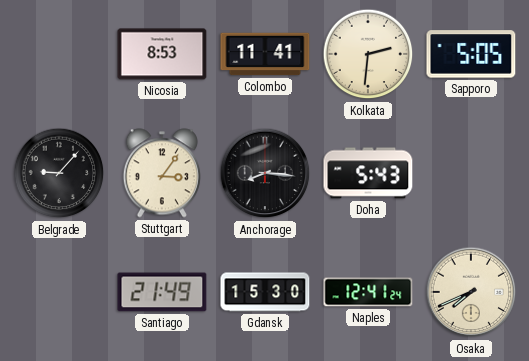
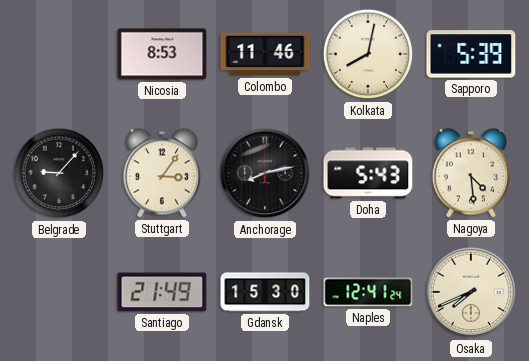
Colombo: 11:41 -> 11:46
Kolkata: 2:31 -> 8:02
Sapporo: 5:05 -> 5:39
Anchorage: 8:16 -> 8:13
Nagoya: none -> 4:29
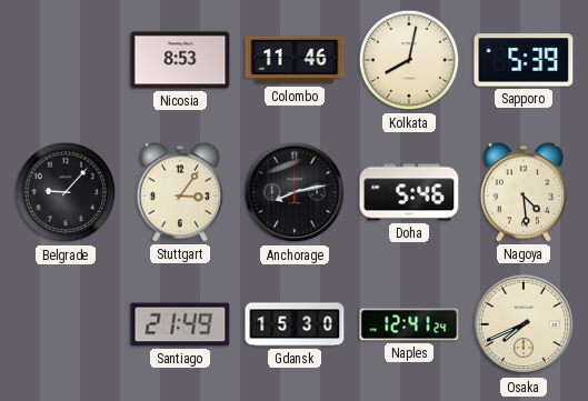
Doha: 5:43 -> 5:46
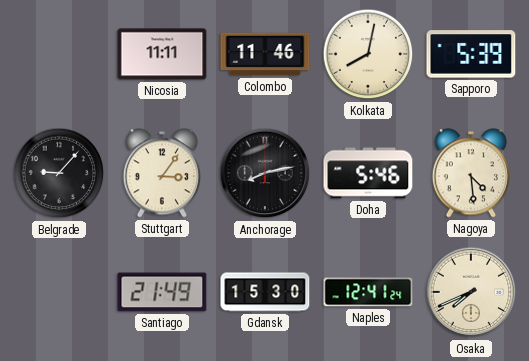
Nicosia: 8:53 -> 11:11
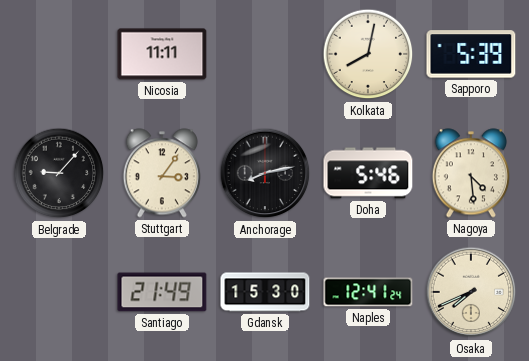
Colombo: 11:46 -> none
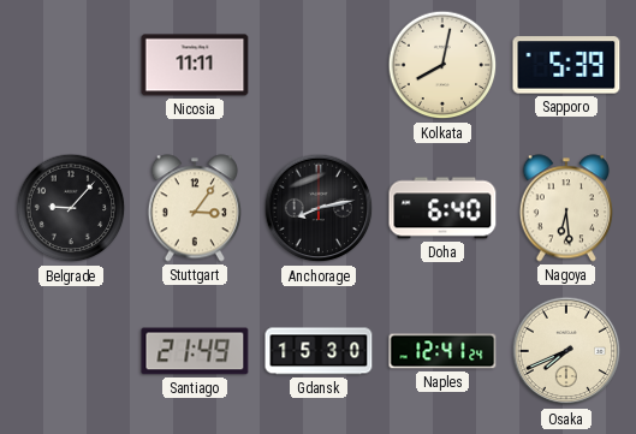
Doha: 5:46 -> 6:40
Nagoya: 4:29 -> 6:29
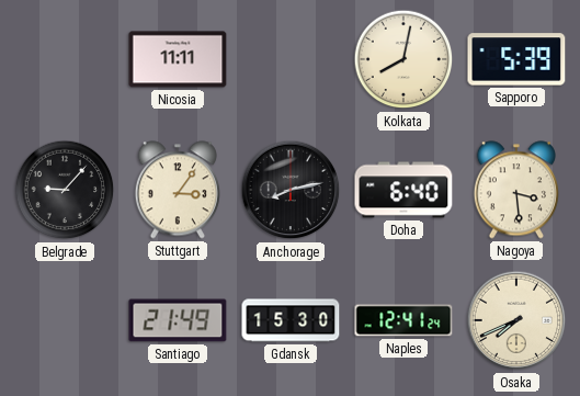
Nagoya: 6:29 -> 3:29
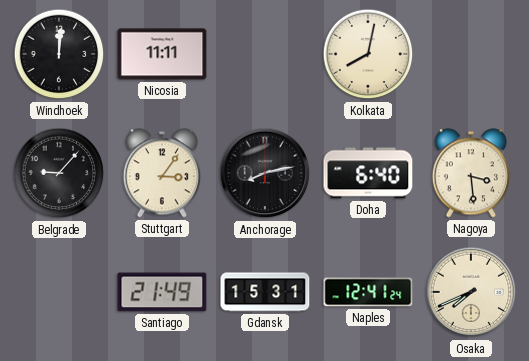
Windhoek: none -> 12:01
Sapporo: 5:39 -> none
Gdansk: 15:30 -> 15:31
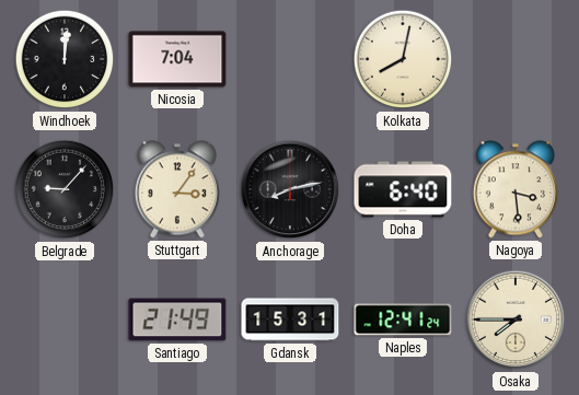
Nicosia: 11:11 -> 7:04
Osaka: 7:41 -> 7:45
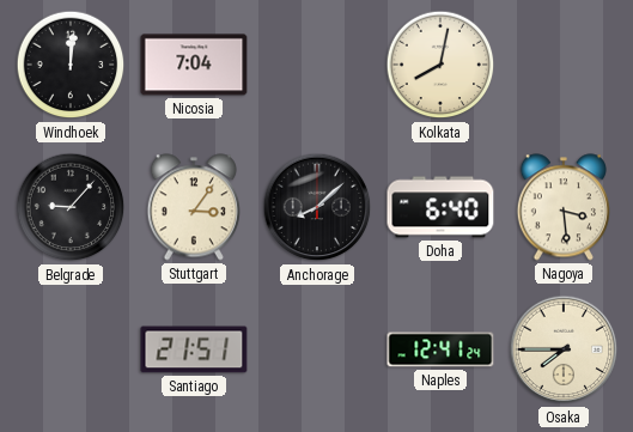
Anchorage: 8:13 -> 8:08
Santiago: 21:49 -> 21:51
Gdansk: 15:31 -> none
